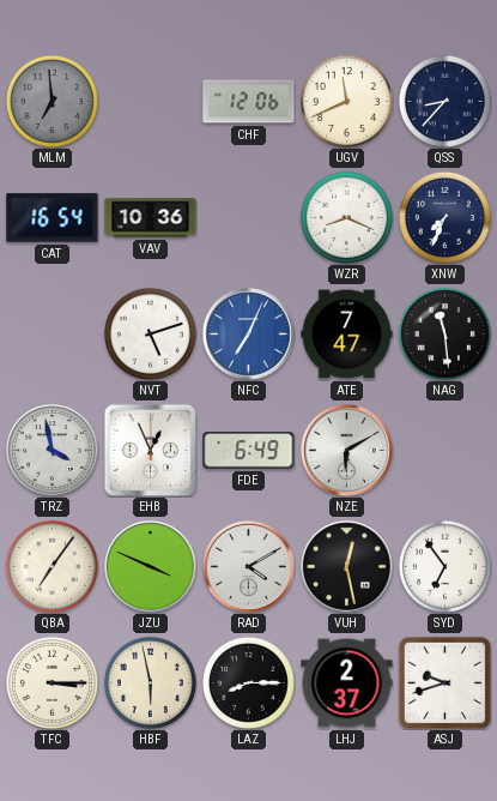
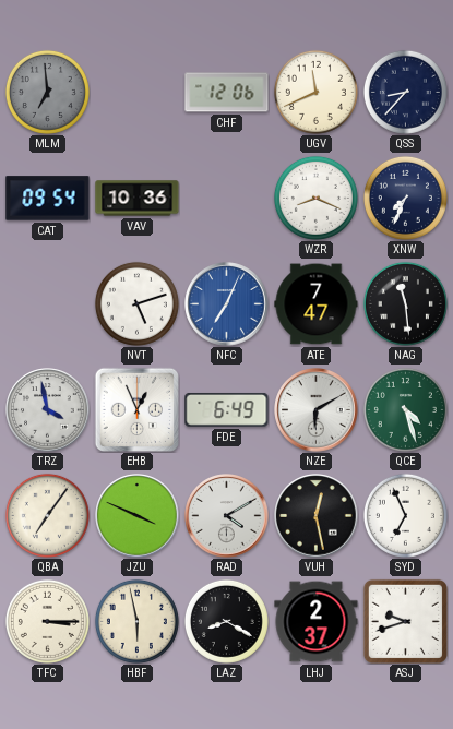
CAT: 16:54 -> 09:54
QCE: none -> 4:27
SYD: 6:54 -> 6:56
LAZ: 8:15 -> 8:20
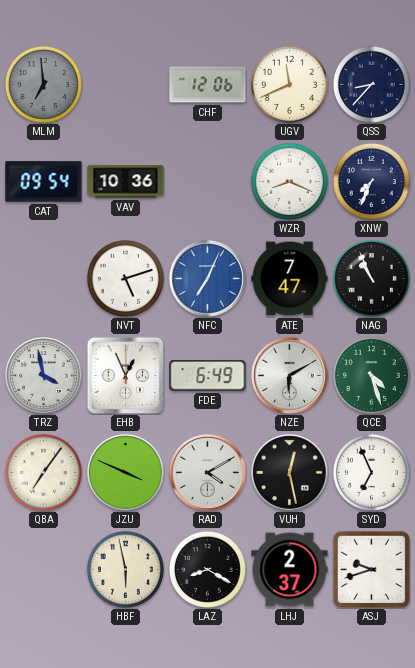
NAG: 11:29 -> 10:56
TFC: 3:15 -> none
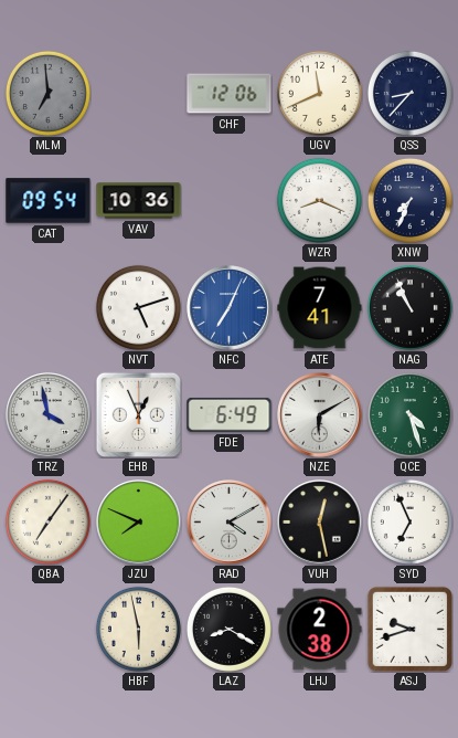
ATE: 7:47 -> 7:41
JZU: 3:49 -> 7:49
LHJ: 2:37 -> 2:38
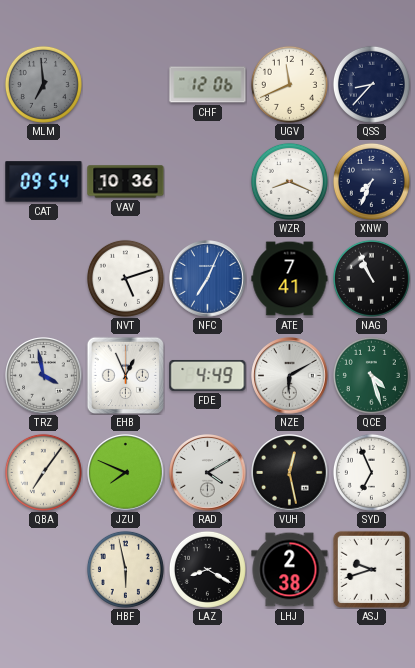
FDE: 6:49 -> 4:49
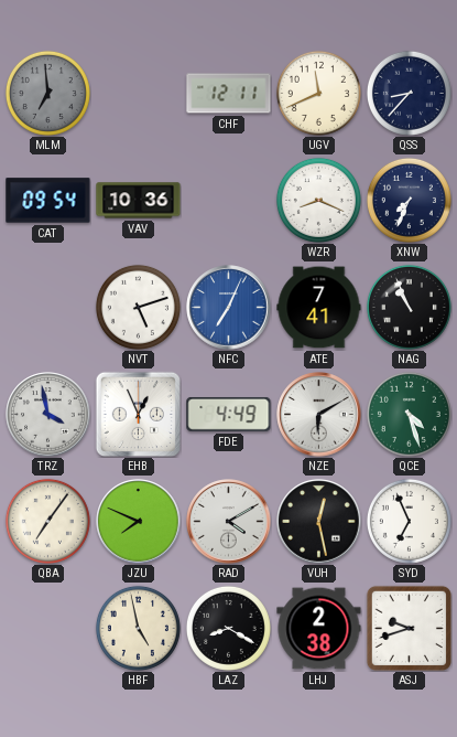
CHF: 12:06 -> 12:11
HBF: 5:58 -> 4:58
